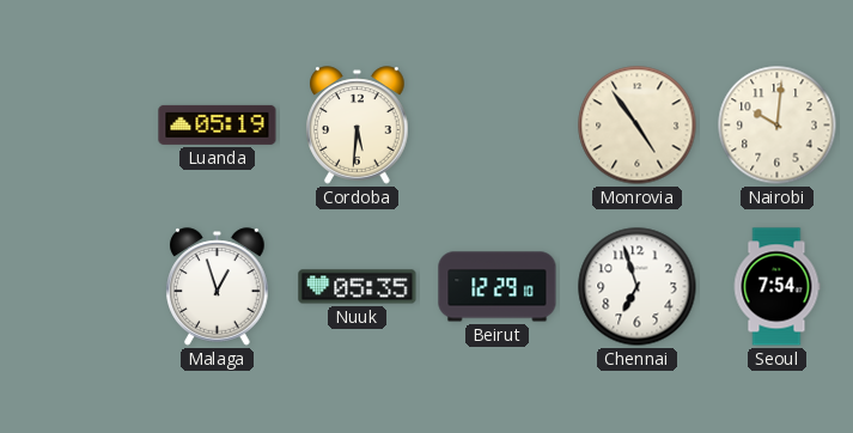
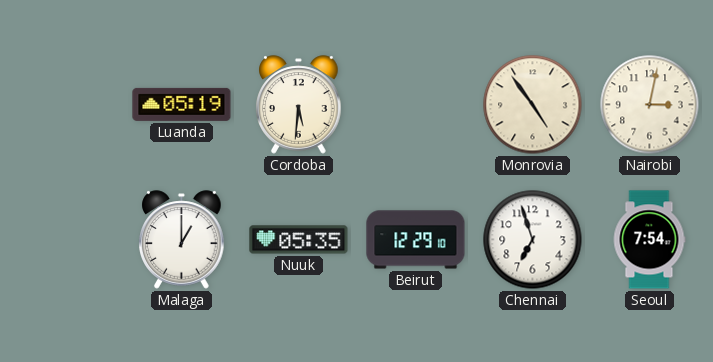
Nairobi: 10:01 -> 3:02
Malaga: 12:57 -> 1:00
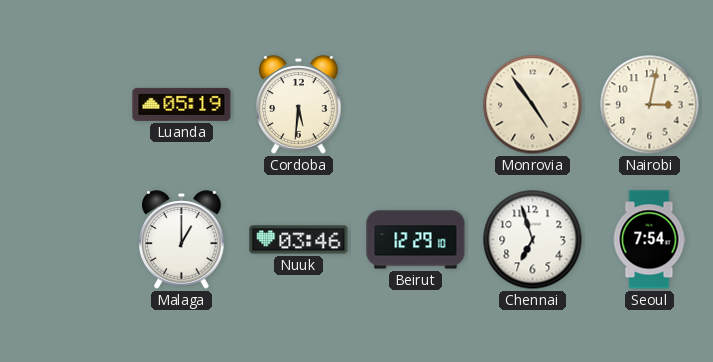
Nuuk: 05:35 -> 03:46
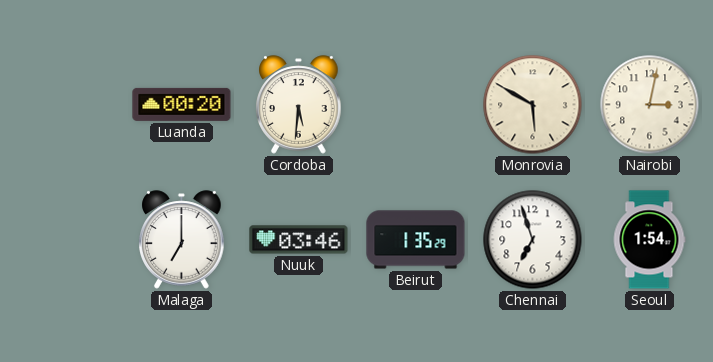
Luanda: 05:19 -> 00:20
Monrovia: 4:54 -> 5:50
Malaga: 1:00 -> 7:00
Beirut: 12:29 -> 1:35
Seoul: 7:54 -> 1:54
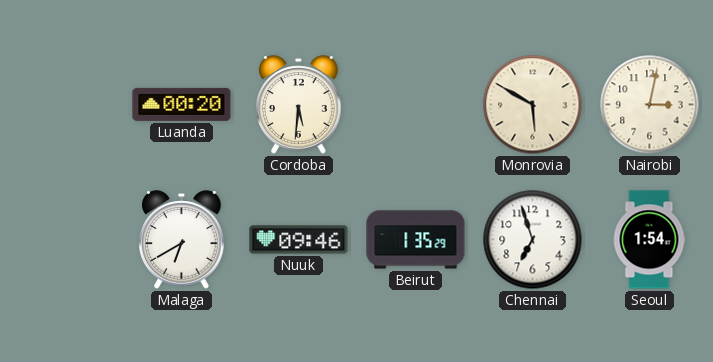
Malaga: 7:00 -> 6:40
Nuuk: 03:46 -> 09:46
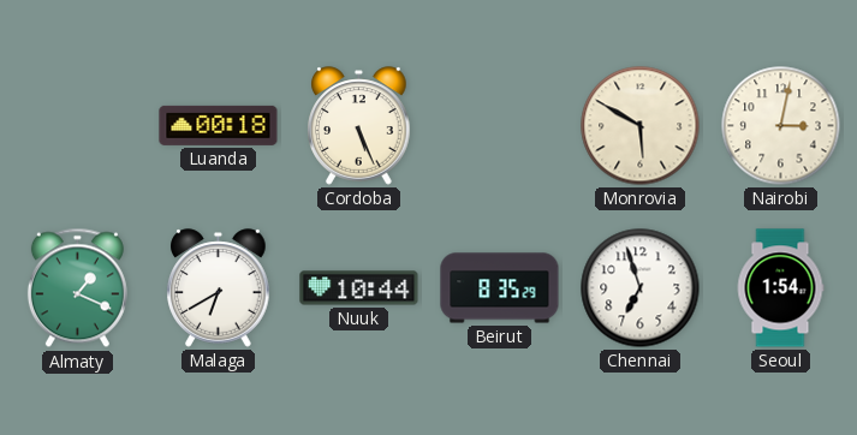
Luanda: 00:20 -> 00:18
Cordoba: 5:31 -> 5:26
Almaty: none -> 1:19
Nuuk: 09:46 -> 10:44
Beirut: 1:35 -> 8:35
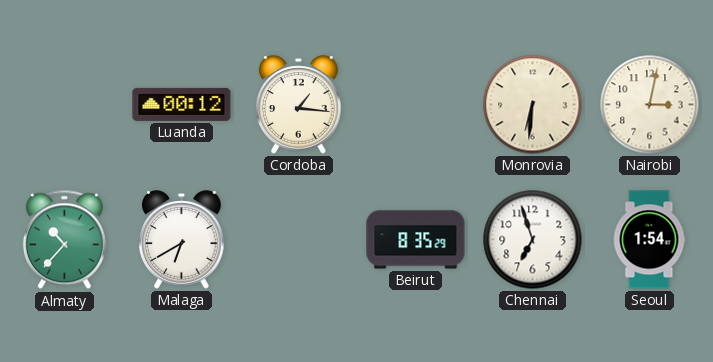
Luanda: 00:18 -> 00:12
Cordoba: 5:26 -> 1:16
Monrovia: 5:50 -> 6:31
Almaty: 1:19 -> 10:37
Nuuk: 10:44 -> none
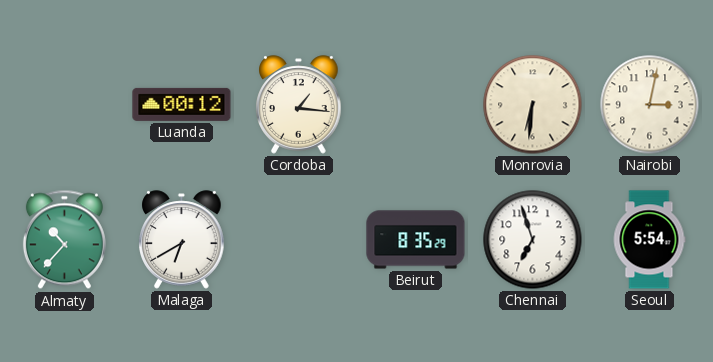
Seoul: 1:54 -> 5:54
